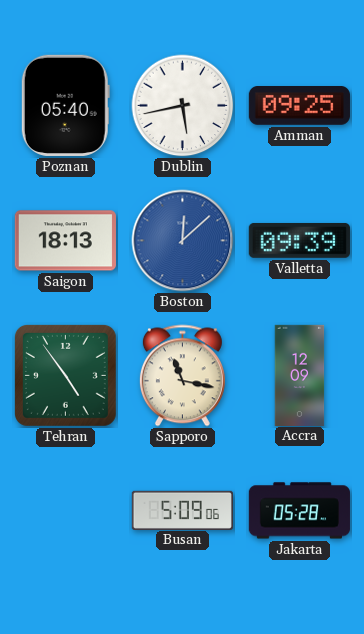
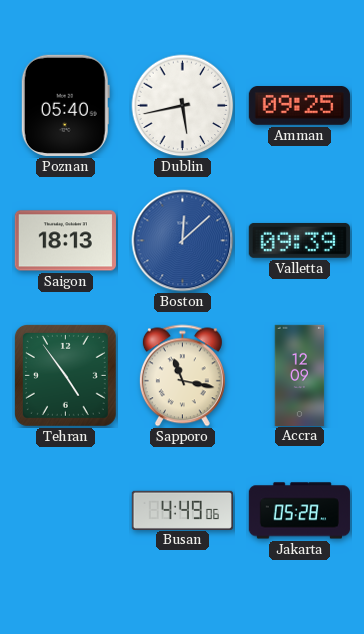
Busan: 5:09 -> 4:49
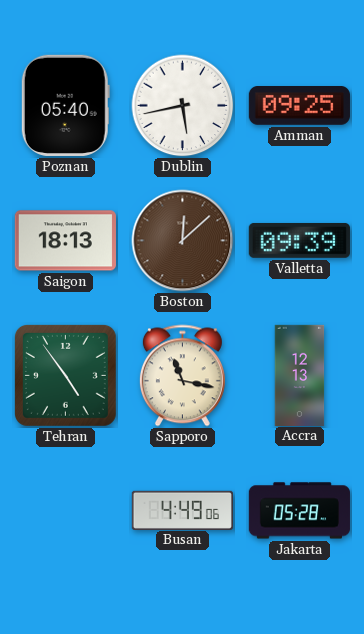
Boston dial: blue -> brown
Accra: 12:09 -> 12:13
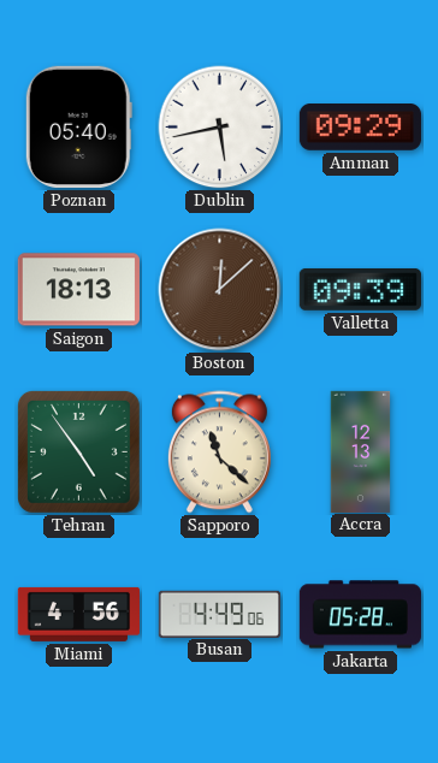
Amman: 09:25 -> 09:29
Sapporo: 11:17 -> 11:22
Miami: none -> 4:56
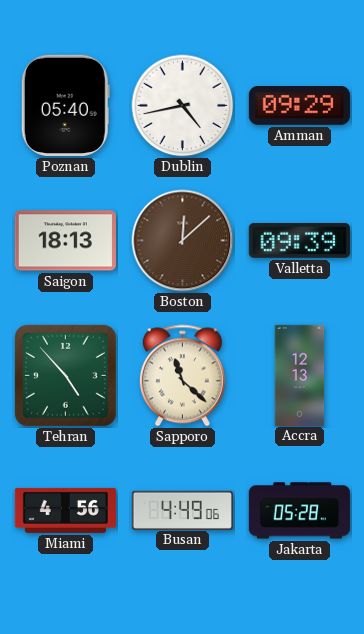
Dublin: 5:43 -> 4:43
Tehran: 4:54 -> 4:53
